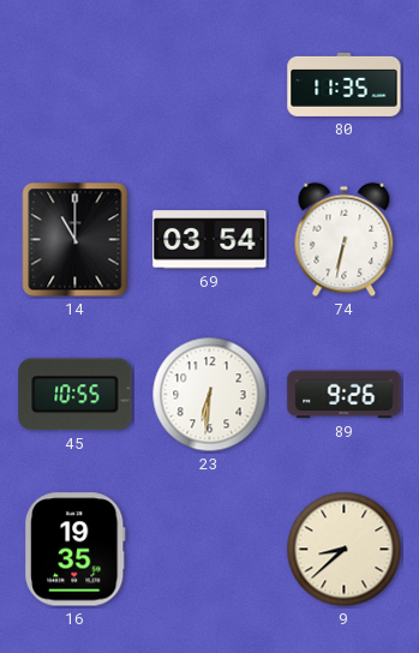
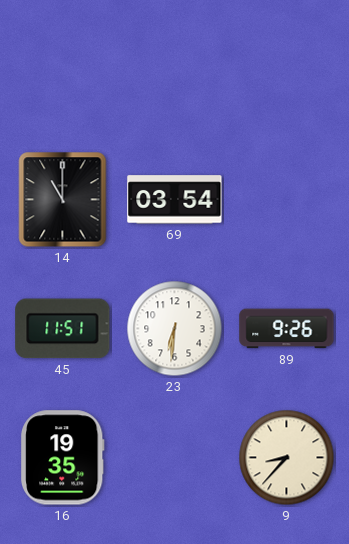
80: 11:35 -> none
74: 6:32 -> none
45: 10:55 -> 11:51
9: 8:38 -> 8:37
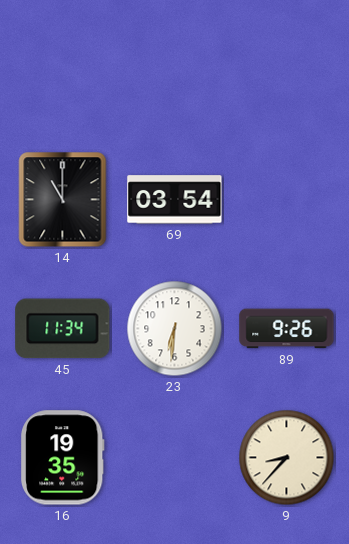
45: 11:51 -> 11:34
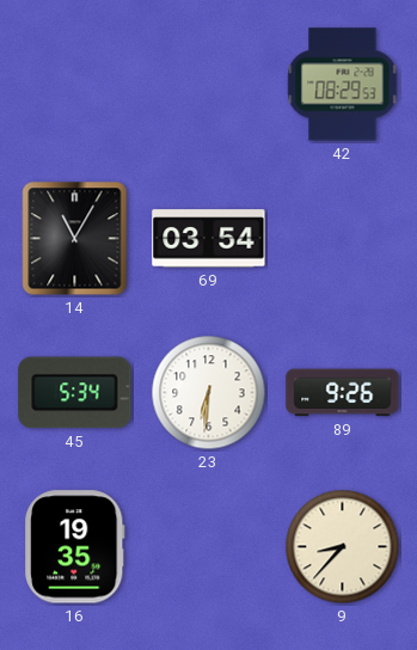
42: none -> 08:29
14: 11:00 -> 11:05
45: 11:34 -> 5:34
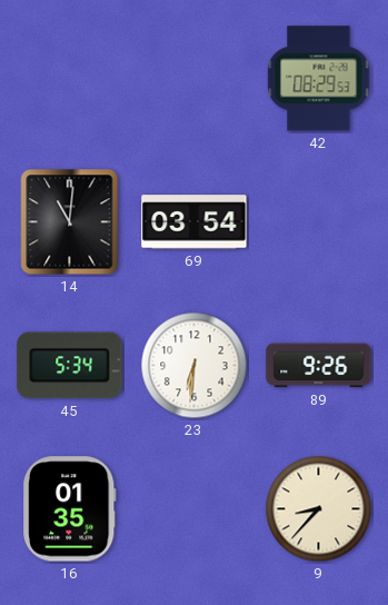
14: 11:05 -> 11:01
16: 19:35 -> 01:35
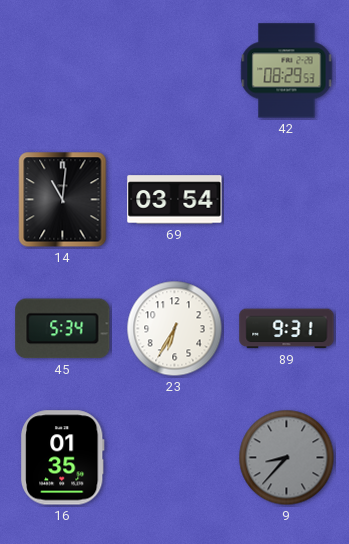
23: 6:31 -> 6:35
89: 9:26 -> 9:31
9 dial: cream -> grey
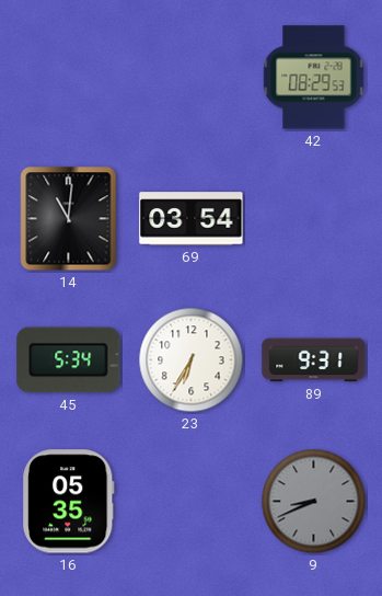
16: 01:35 -> 05:35
9: 8:37 -> 8:41
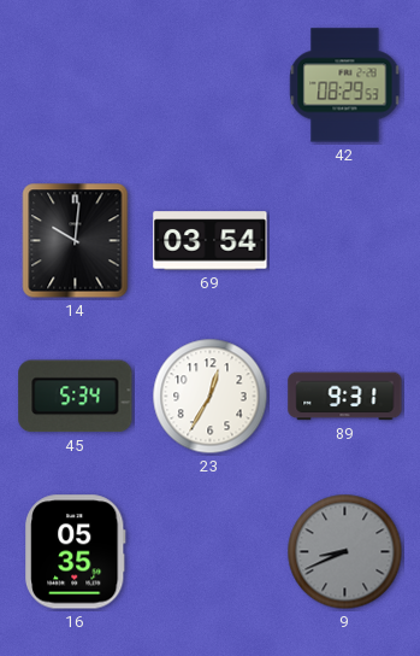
14: 11:01 -> 10:01
23: 6:35 -> 12:35
